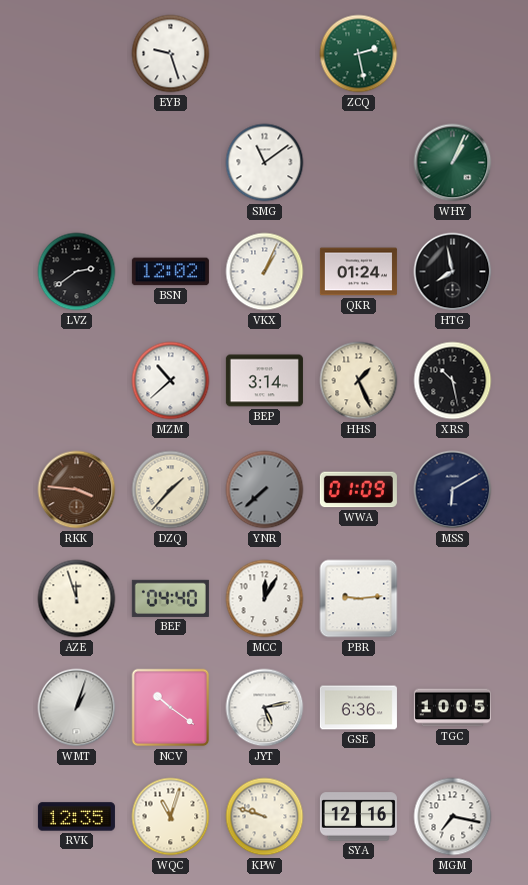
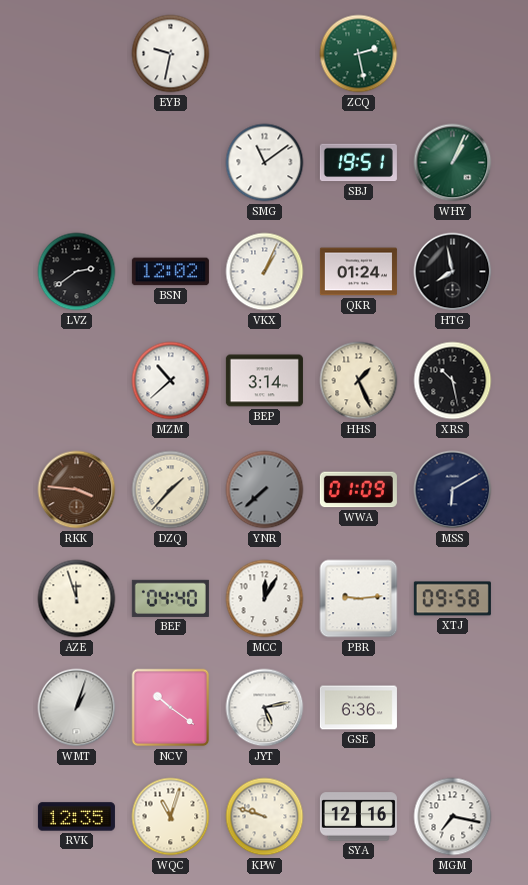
EYB: 9:27 -> 9:32
SBJ: none -> 19:51
XTJ: none -> 09:58
TGC: 10:05 -> none
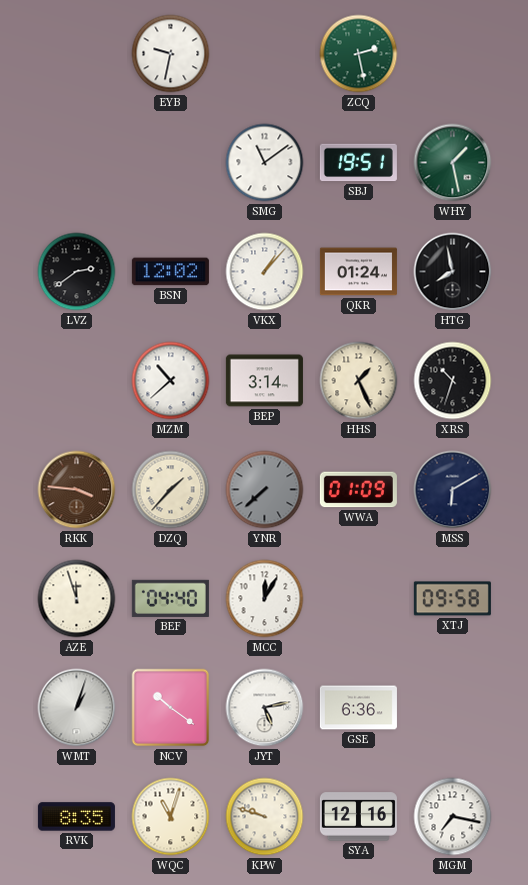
WHY: 1:04 -> 1:28
VKX: 1:04 -> 1:07
XRS: 10:28 -> 10:33
PBR: 9:14 -> none
RVK: 12:35 -> 8:35
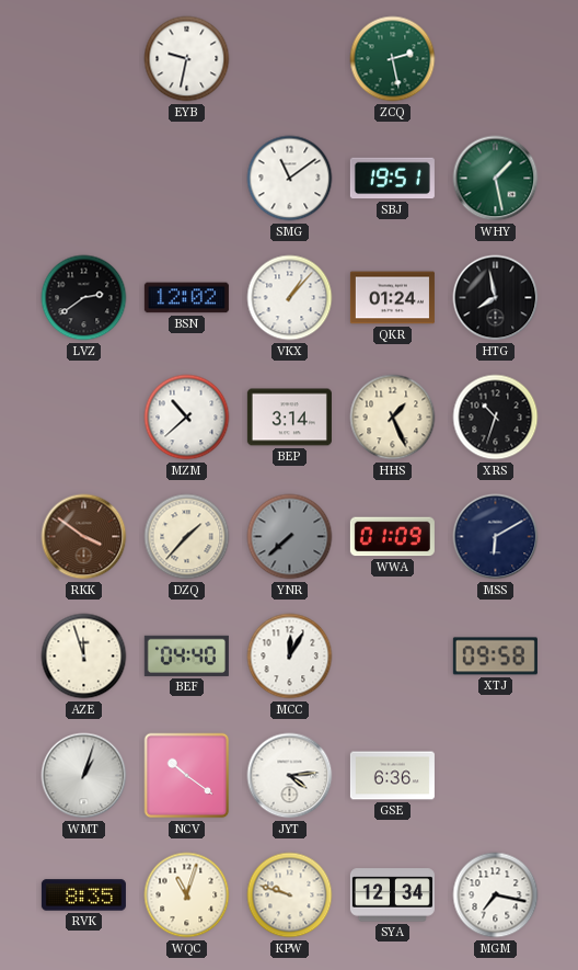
RKK: 3:46 -> 3:51
JYT: 5:13 -> 4:14
SYA: 12:16 -> 12:34
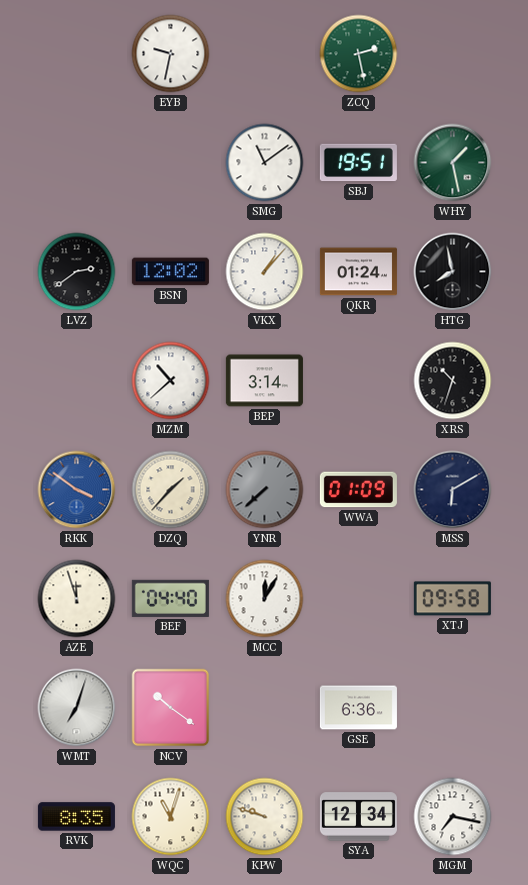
HHS: 1:26 -> none
RKK dial: brown -> blue
WMT: 1:03 -> 7:03
JYT: 4:14 -> none
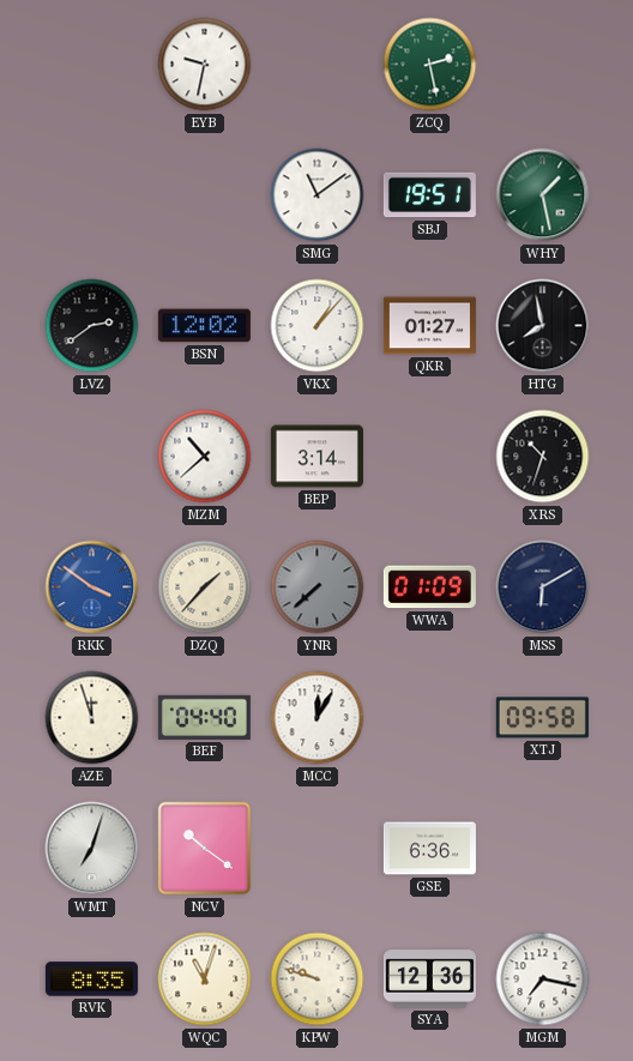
QKR: 01:24 -> 01:27
SYA: 12:34 -> 12:36
